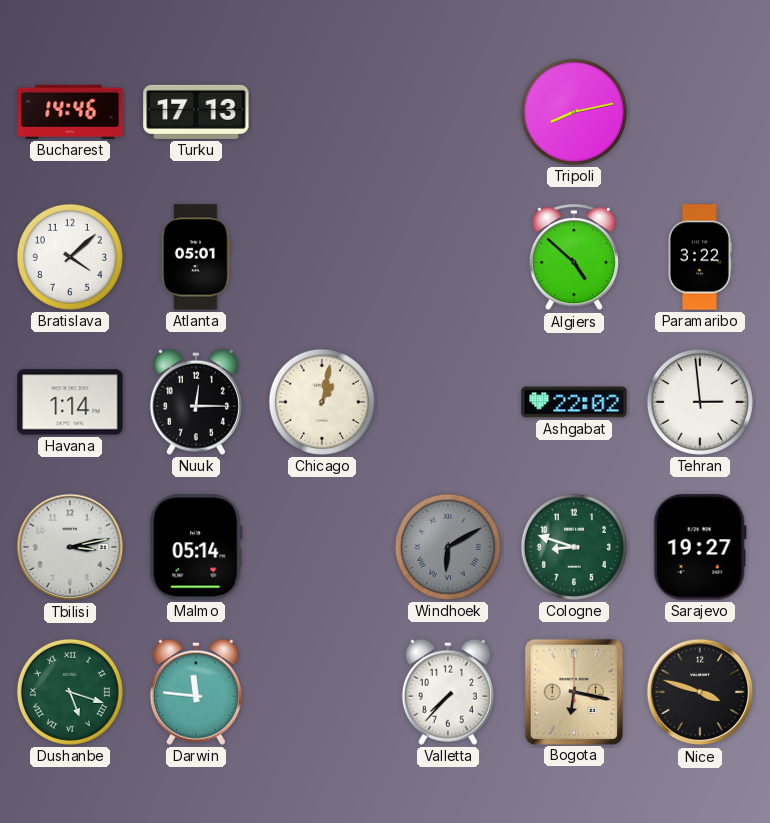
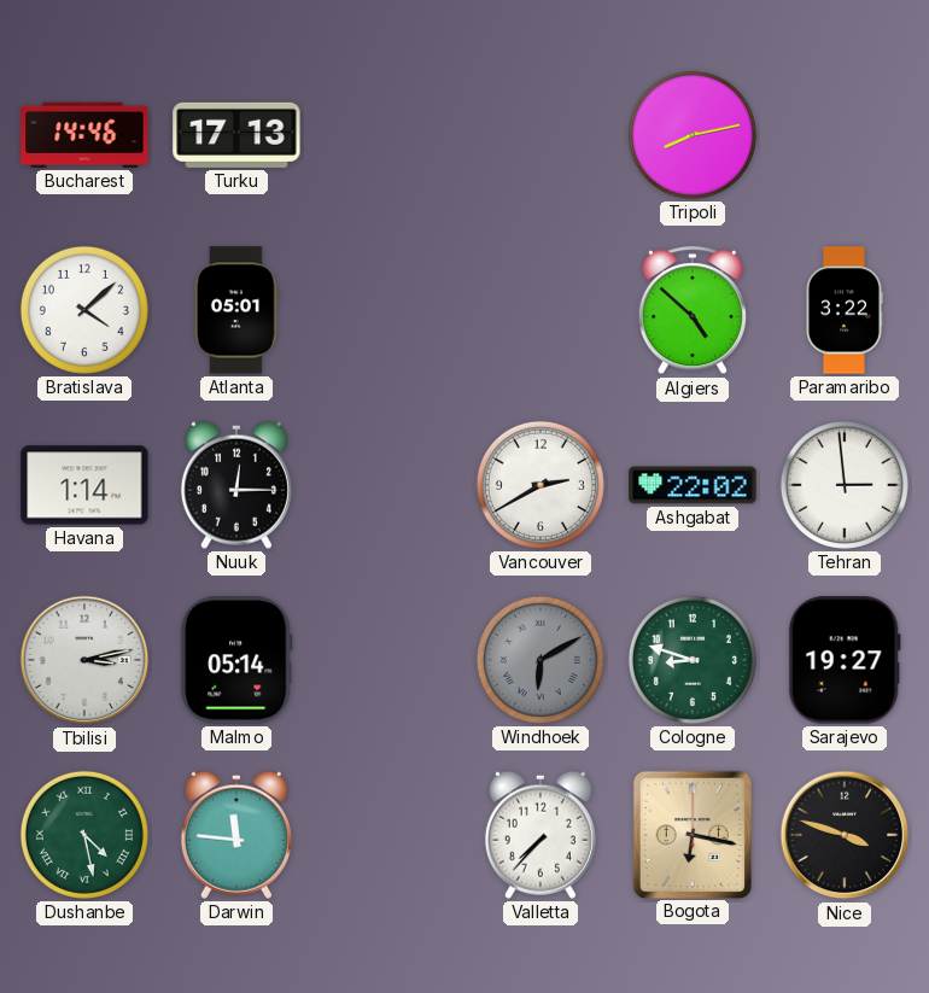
Chicago: 1:02 -> none
Vancouver: none -> 2:40
Dushanbe: 5:18 -> 4:28
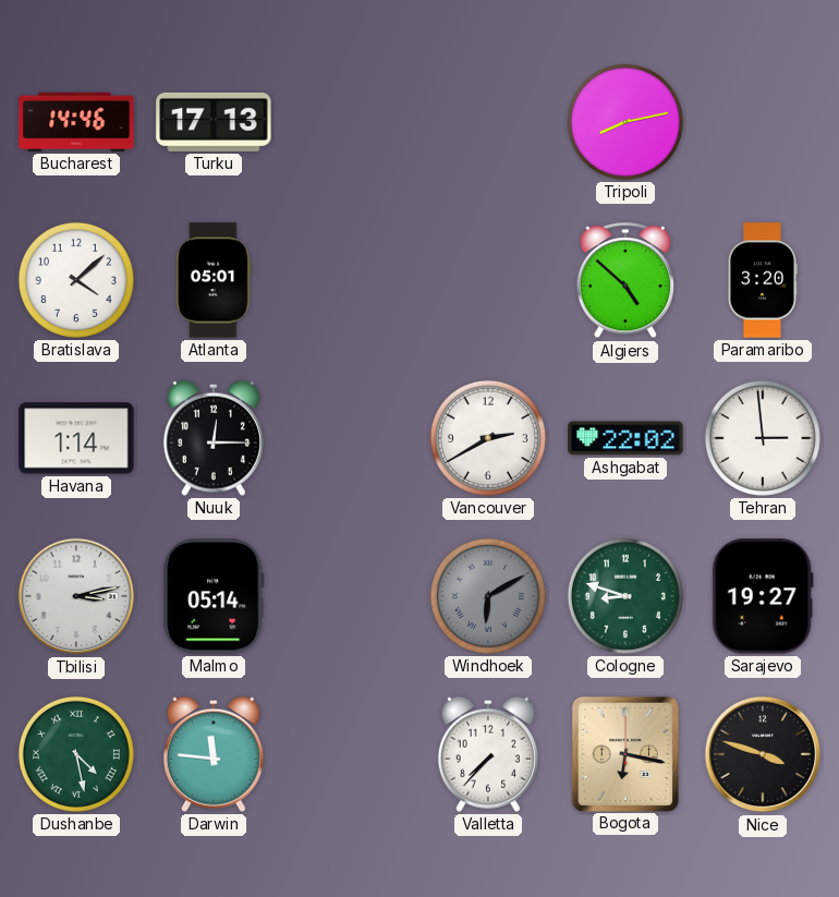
Paramaribo: 3:22 -> 3:20
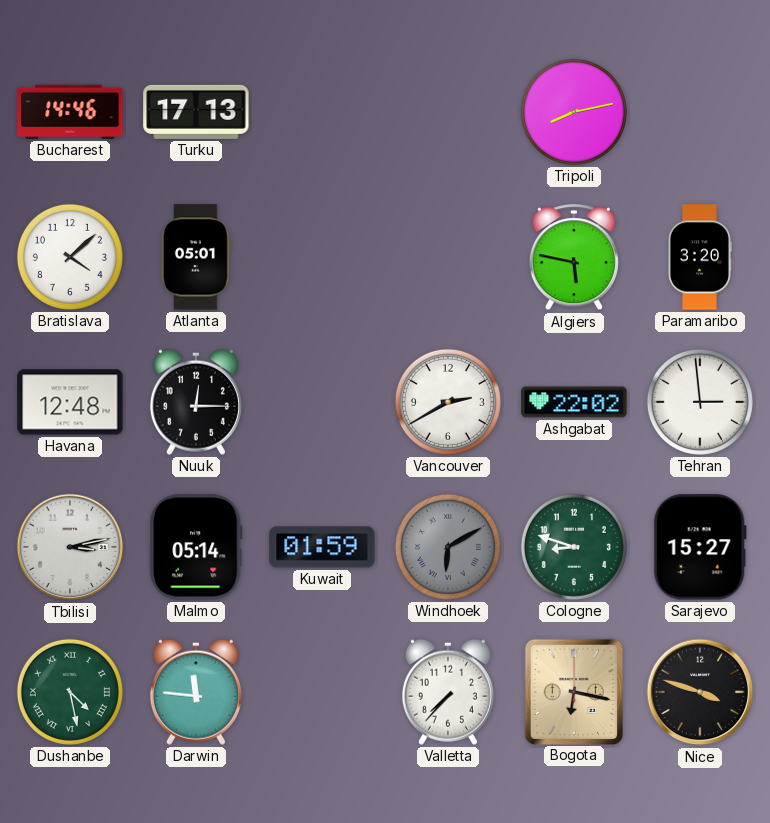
Algiers: 4:52 -> 5:47
Havana: 1:14 -> 12:48
Kuwait: none -> 01:59
Sarajevo: 19:27 -> 15:27
